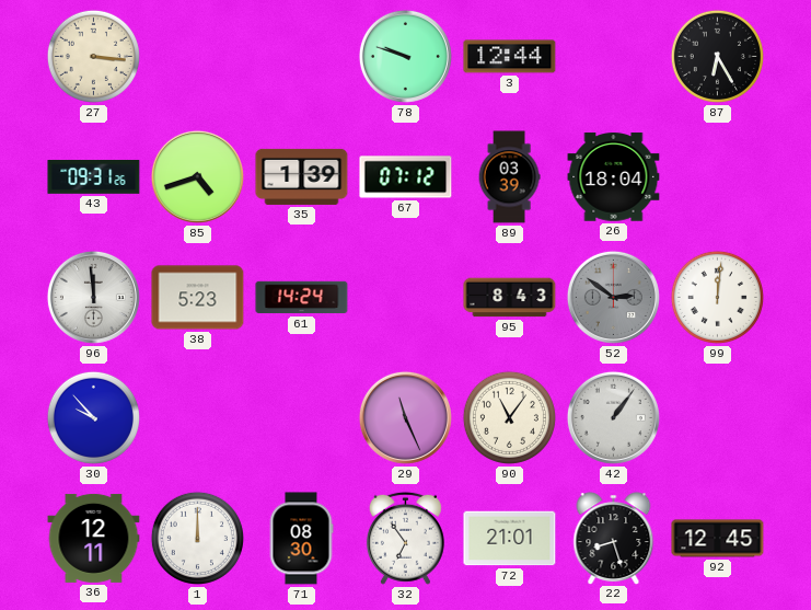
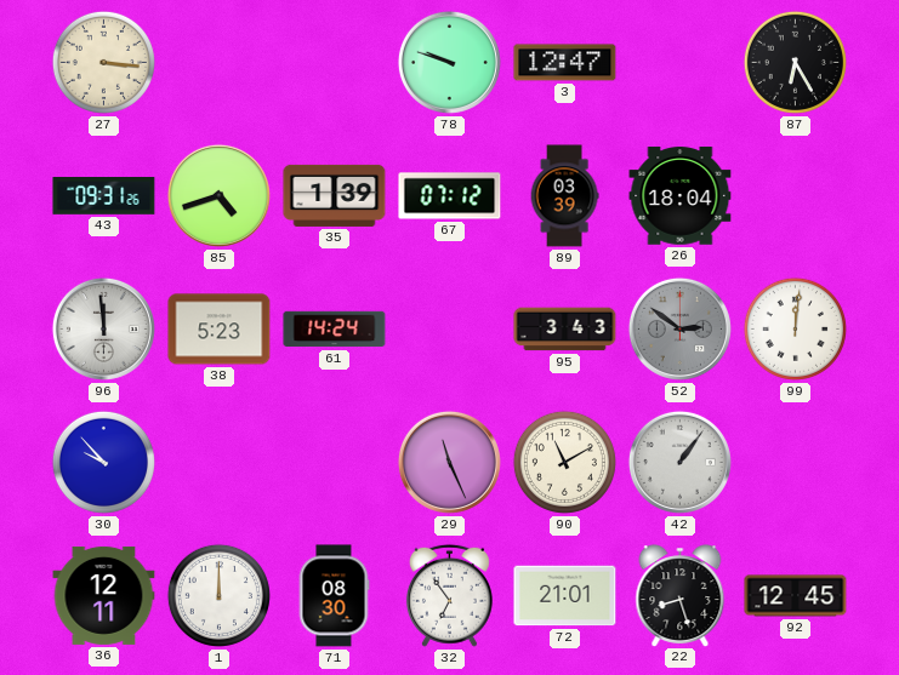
3: 12:44 -> 12:47
95: 8:43 -> 3:43
90: 11:06 -> 11:10
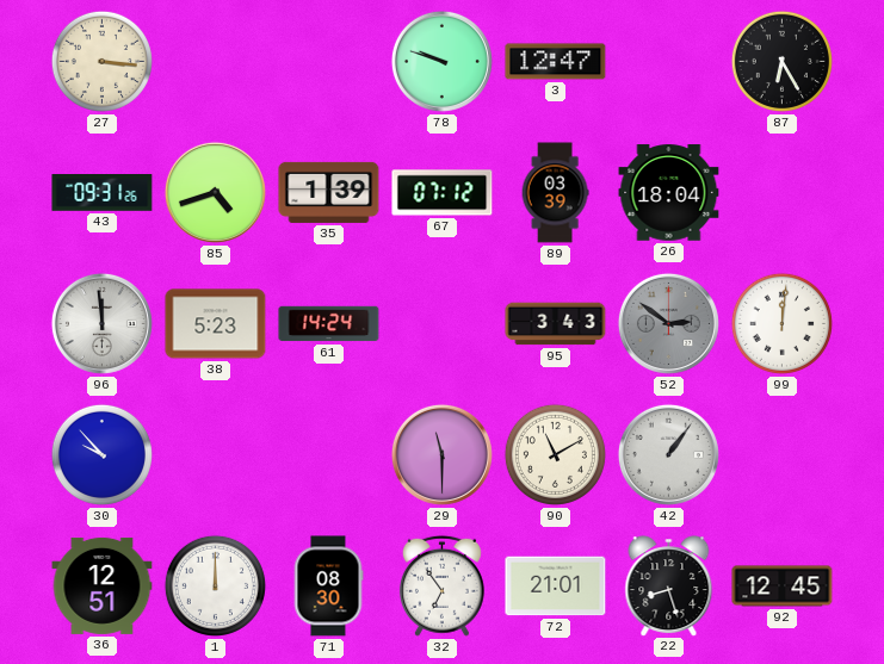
29: 11:26 -> 11:30
36: 12:11 -> 12:51
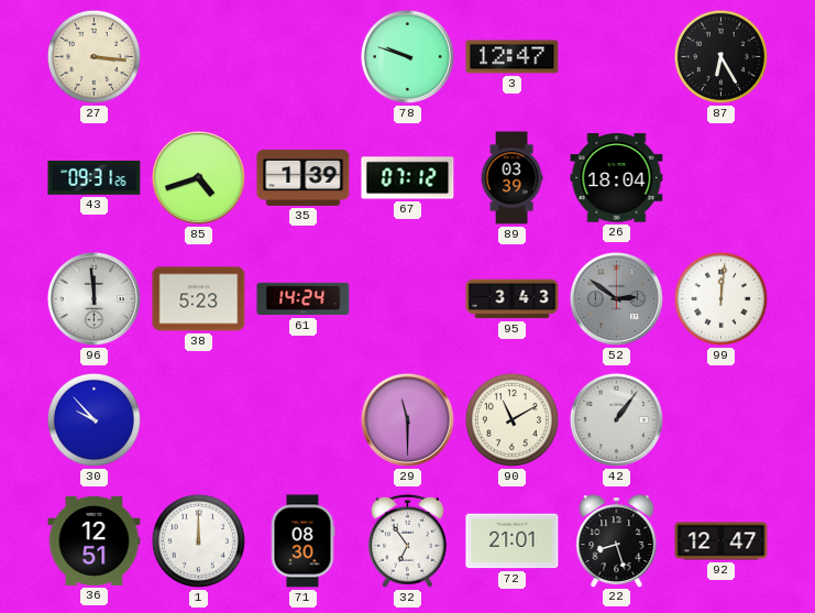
92: 12:45 -> 12:47
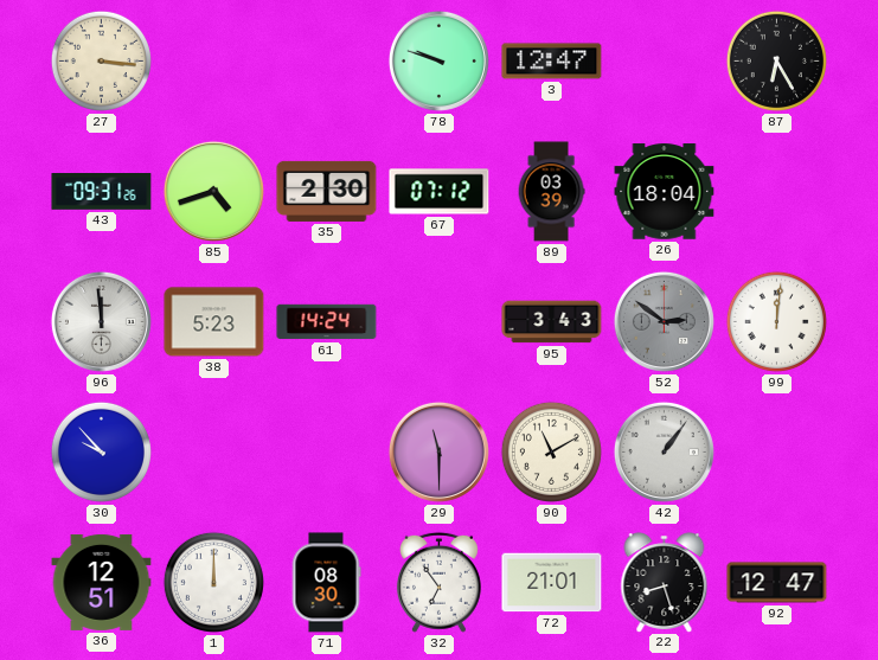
35: 1:39 -> 2:30
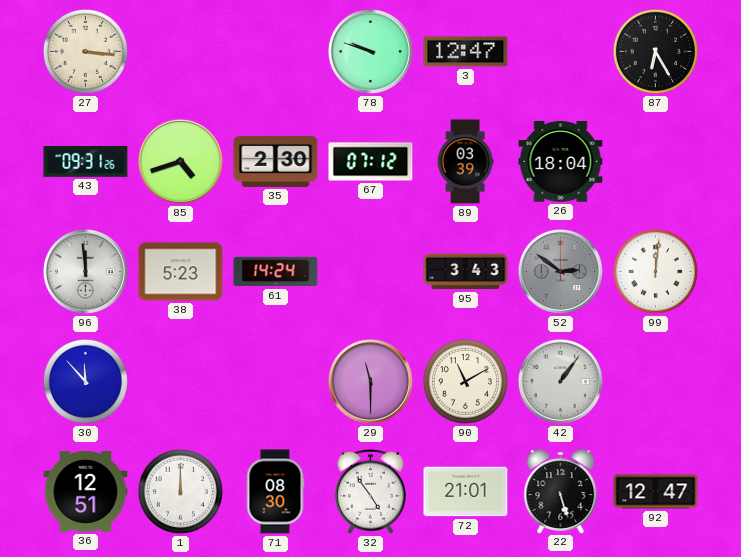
30: 9:53 -> 11:53
32: 6:54 -> 4:54
22: 8:27 -> 5:27
